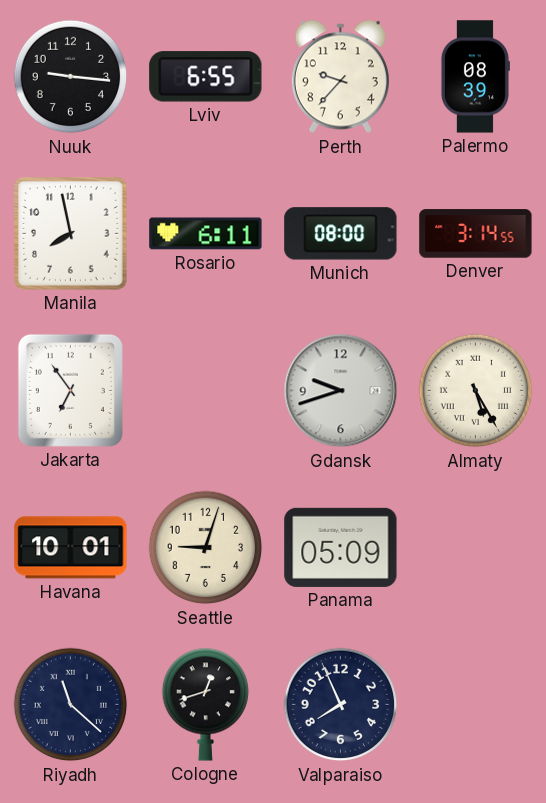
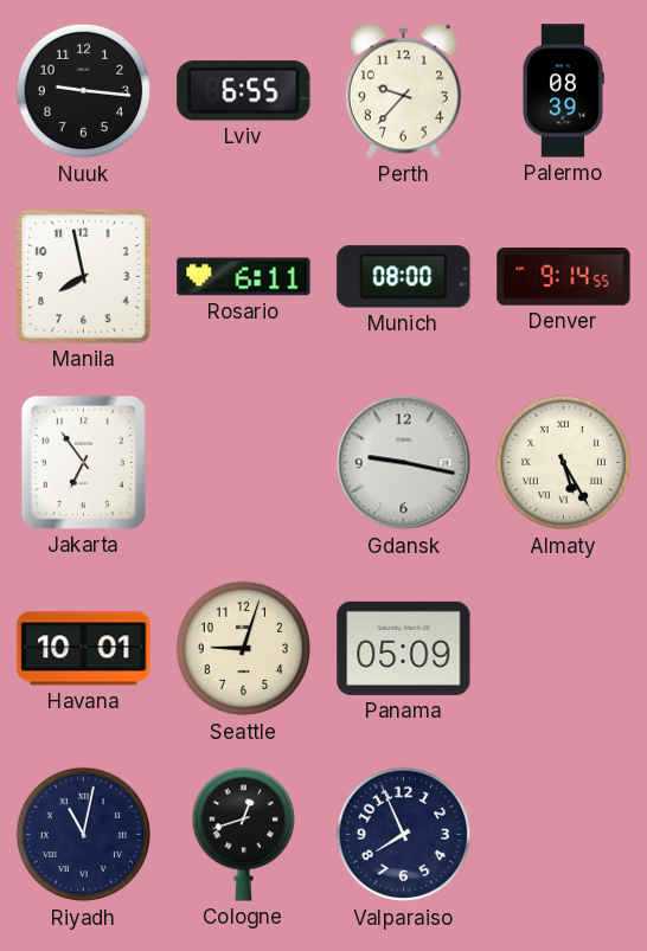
Denver: 3:14 -> 9:14
Gdansk: 9:42 -> 9:17
Riyadh: 11:22 -> 11:02
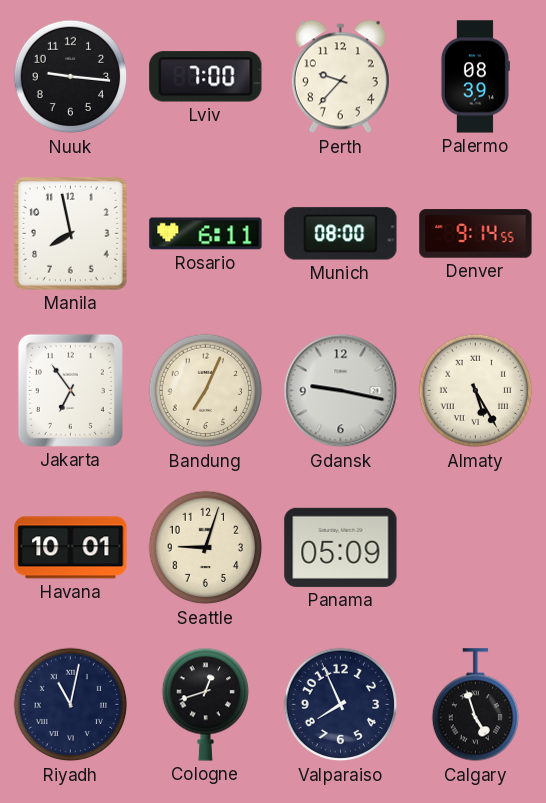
Lviv: 6:55 -> 7:00
Bandung: none -> 7:04
Calgary: none -> 4:57
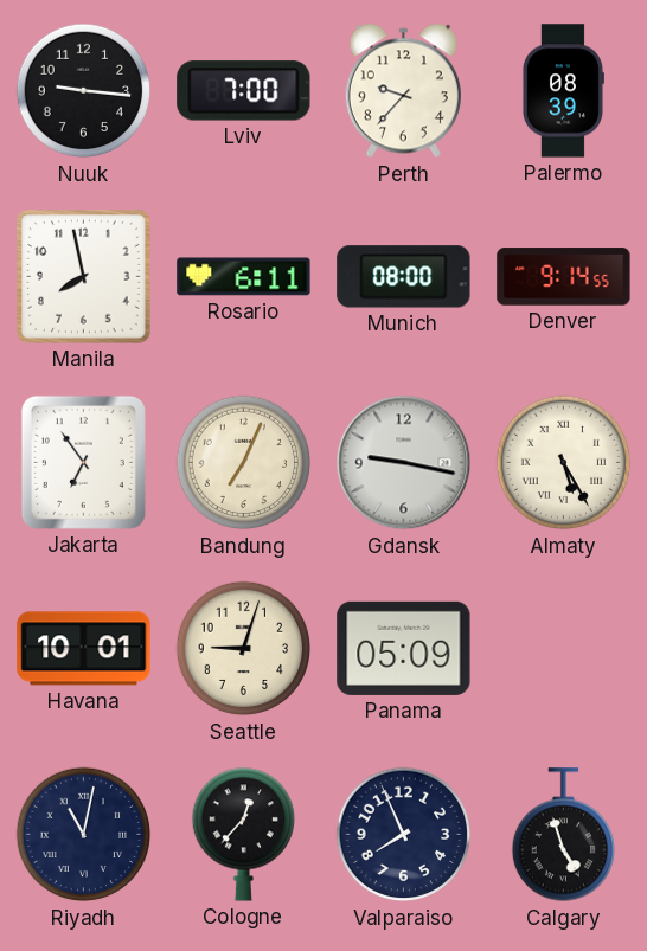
Cologne: 12:42 -> 12:37
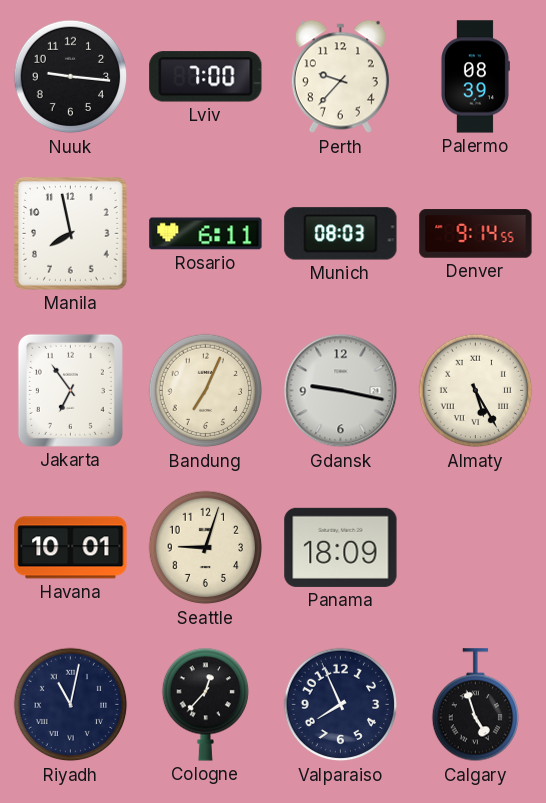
Munich: 08:00 -> 08:03
Panama: 05:09 -> 18:09
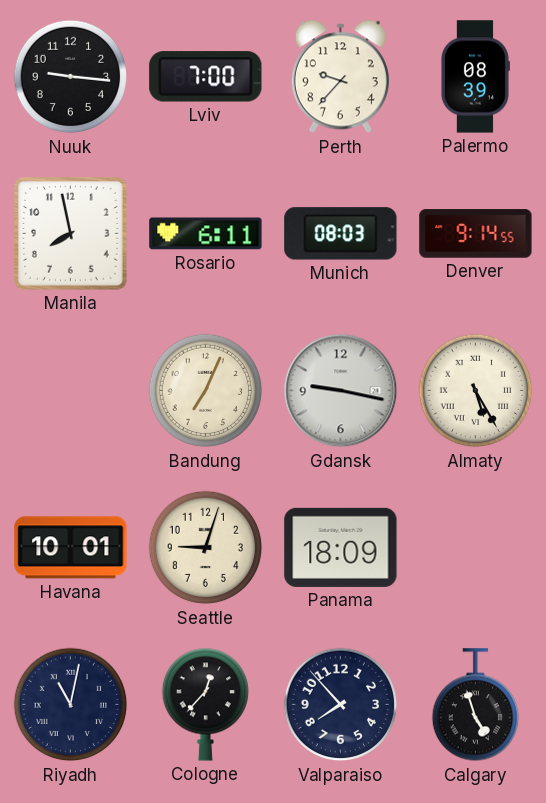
Jakarta: 6:54 -> none
Valparaiso: 7:56 -> 7:53
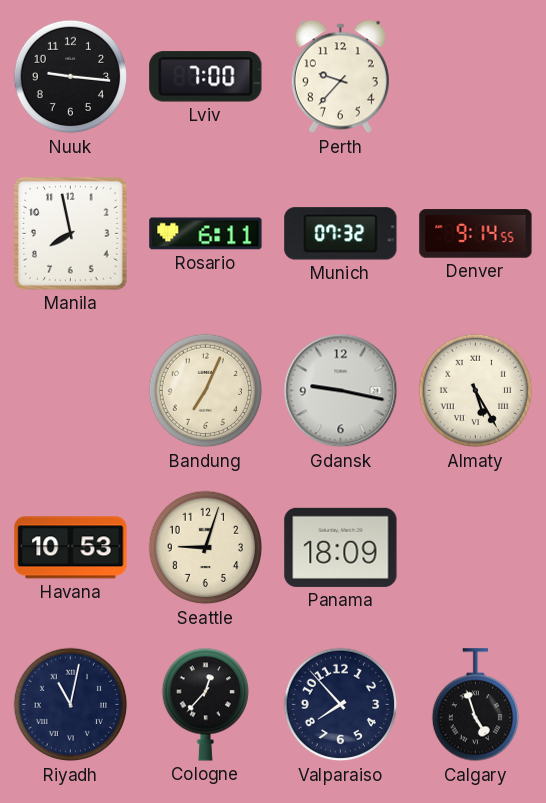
Palermo: 08:39 -> none
Munich: 08:03 -> 07:32
Havana: 10:01 -> 10:53
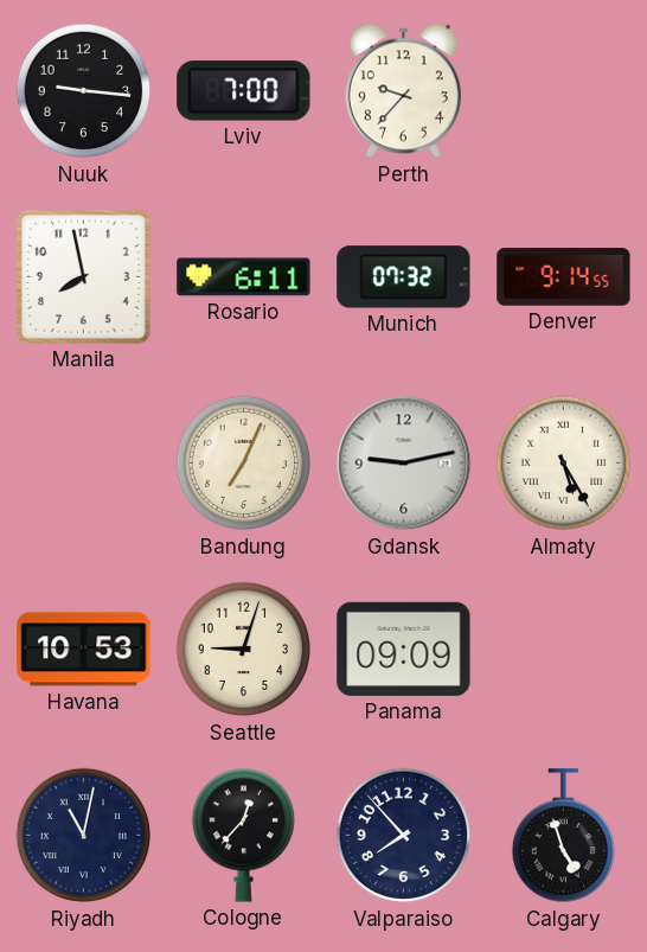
Gdansk: 9:17 -> 9:13
Panama: 18:09 -> 09:09
